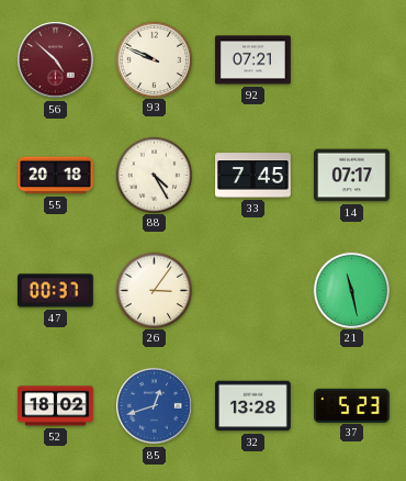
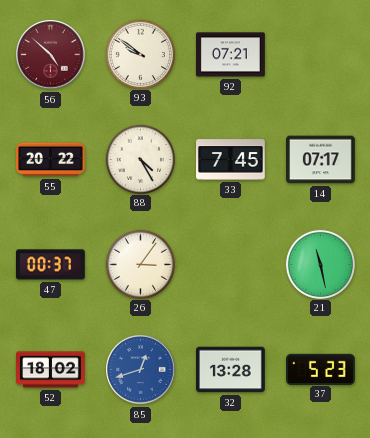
93: 9:49 -> 9:51
55: 20:18 -> 20:22
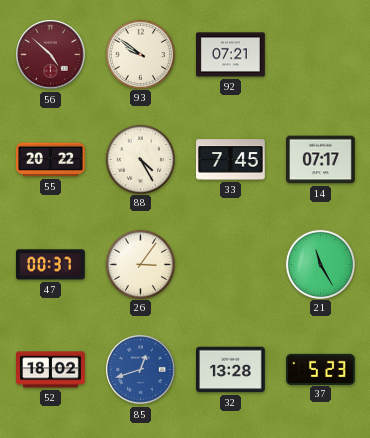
21: 11:28 -> 11:25
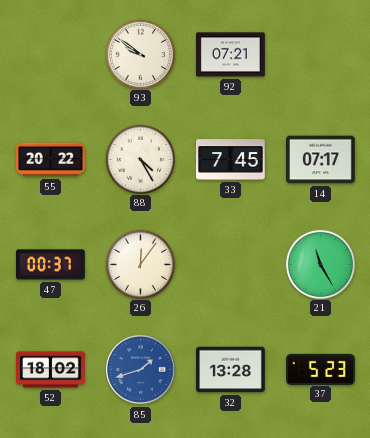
56: 4:52 -> none
26: 3:06 -> 12:06
85: 12:42 -> 1:42
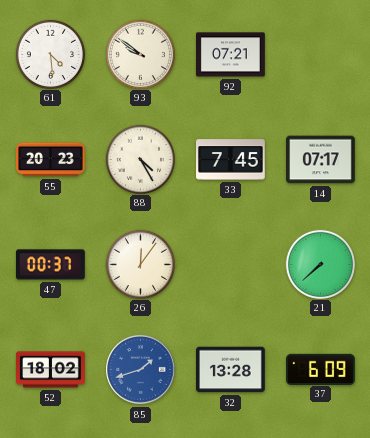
61: none -> 4:29
55: 20:22 -> 20:23
21: 11:25 -> 7:38
37: 5:23 -> 6:09
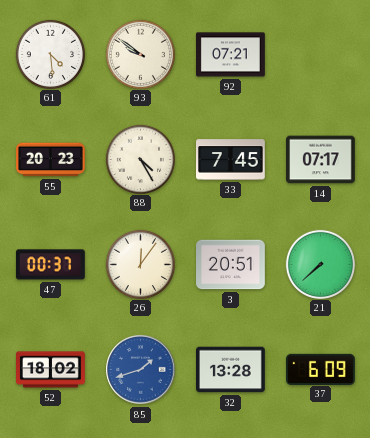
3: none -> 20:51
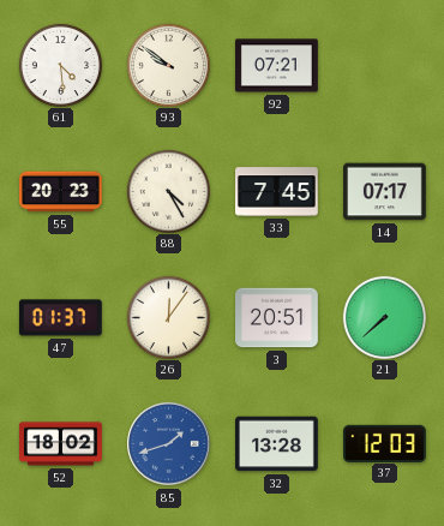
47: 00:37 -> 01:37
37: 6:09 -> 12:03
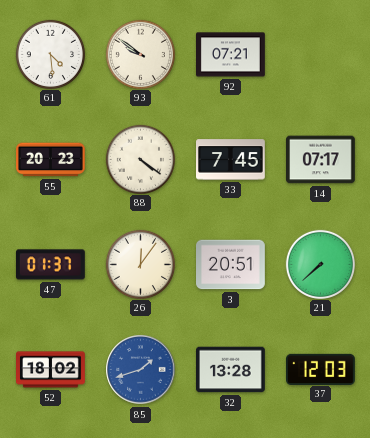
88: 4:25 -> 4:21
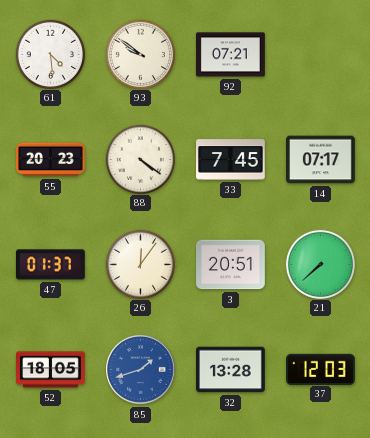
52: 18:02 -> 18:05
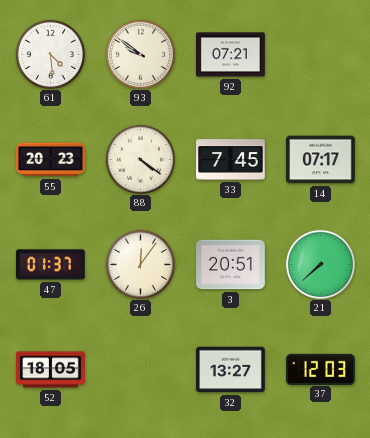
85: 1:42 -> none
32: 13:28 -> 13:27
